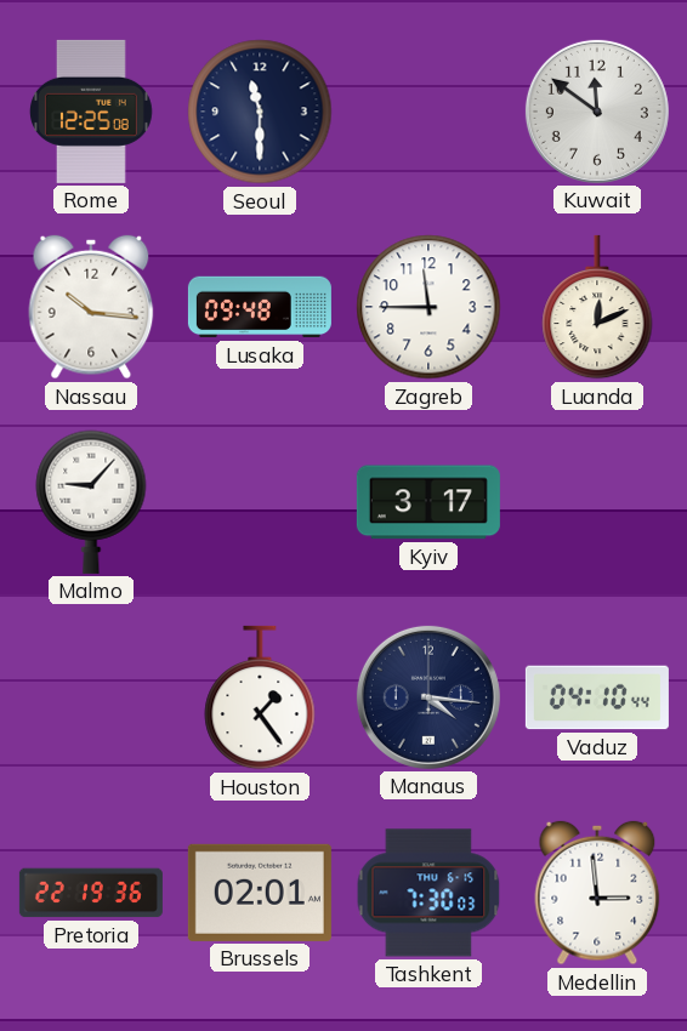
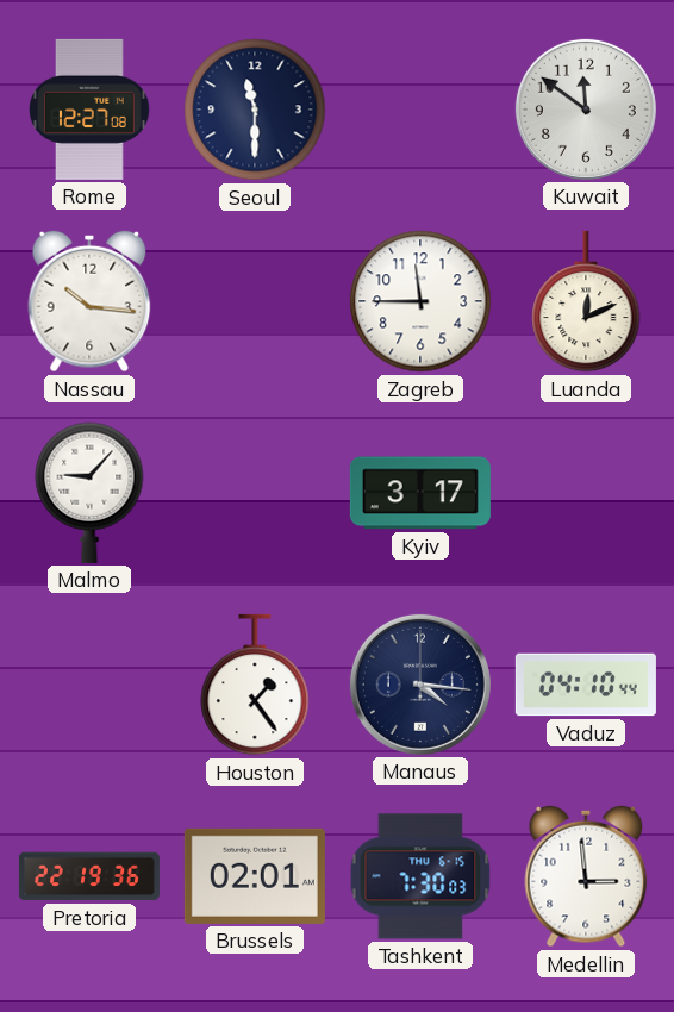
Rome: 12:25 -> 12:27
Lusaka: 09:48 -> none
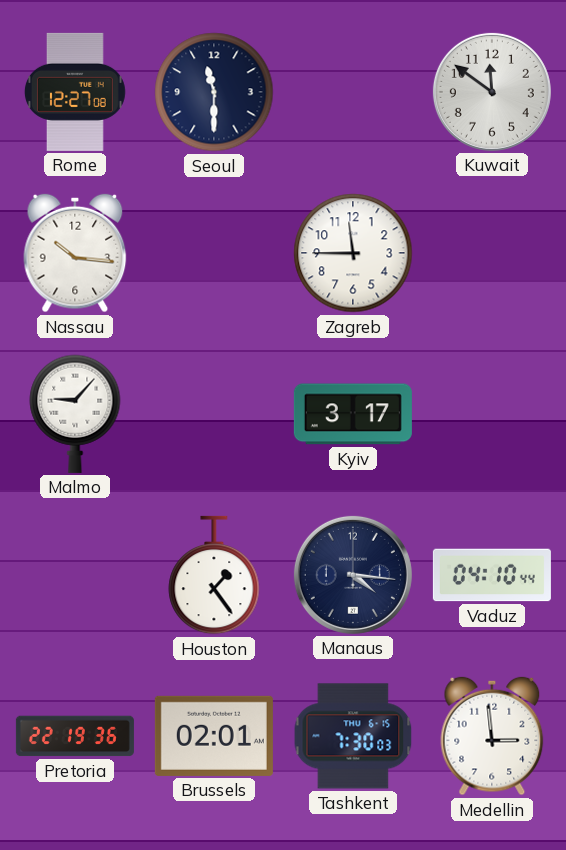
Luanda: 12:11 -> none
